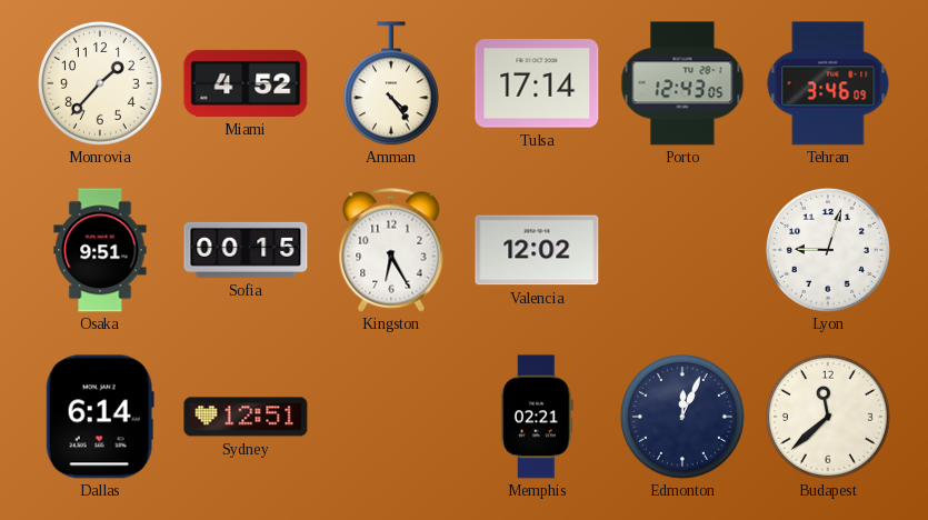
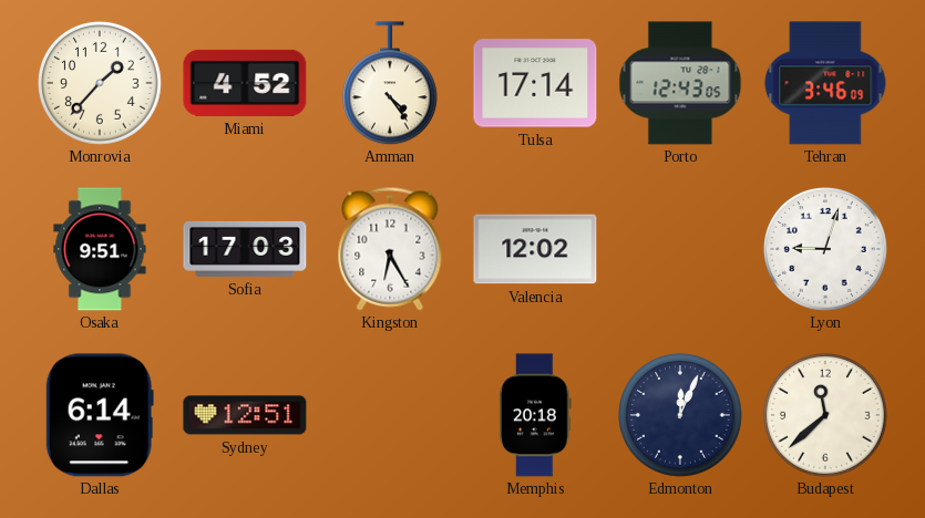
Sofia: 00:15 -> 17:03
Memphis: 02:21 -> 20:18
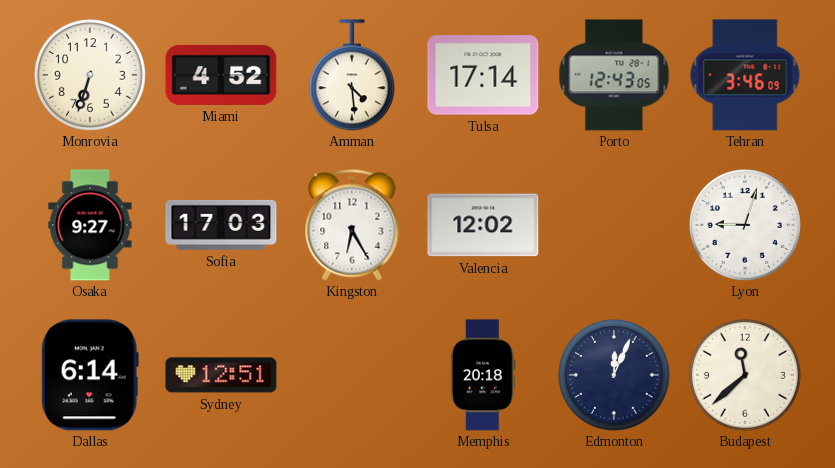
Monrovia: 1:37 -> 6:33
Amman: 4:24 -> 4:29
Osaka: 9:51 -> 9:27
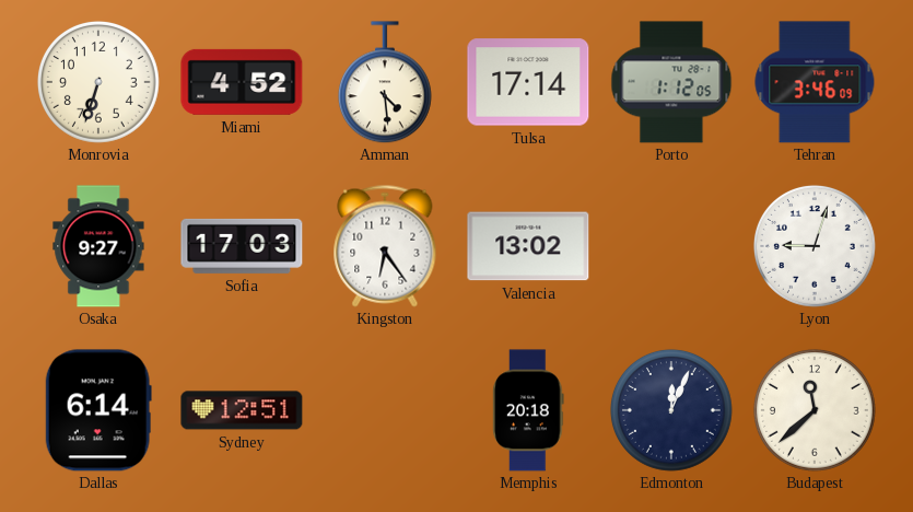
Porto: 12:43 -> 1:12
Kingston: 6:25 -> 6:24
Valencia: 12:02 -> 13:02
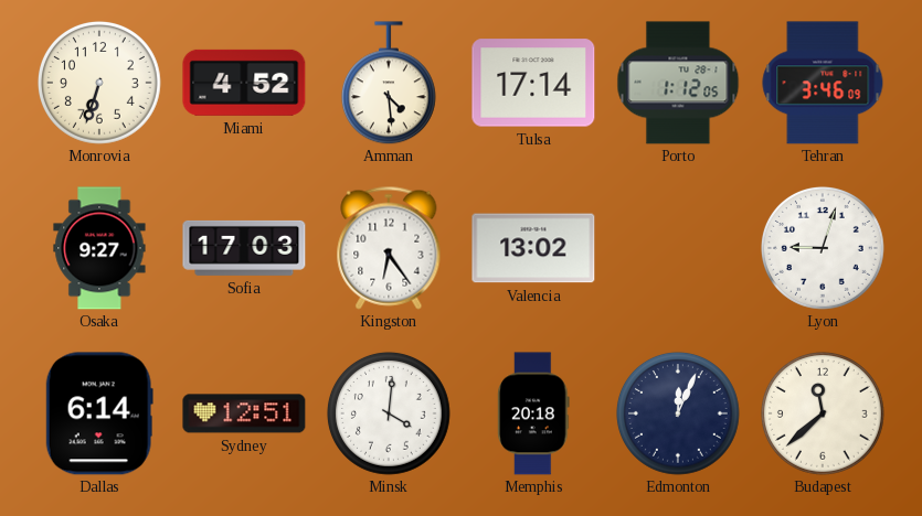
Minsk: none -> 4:01
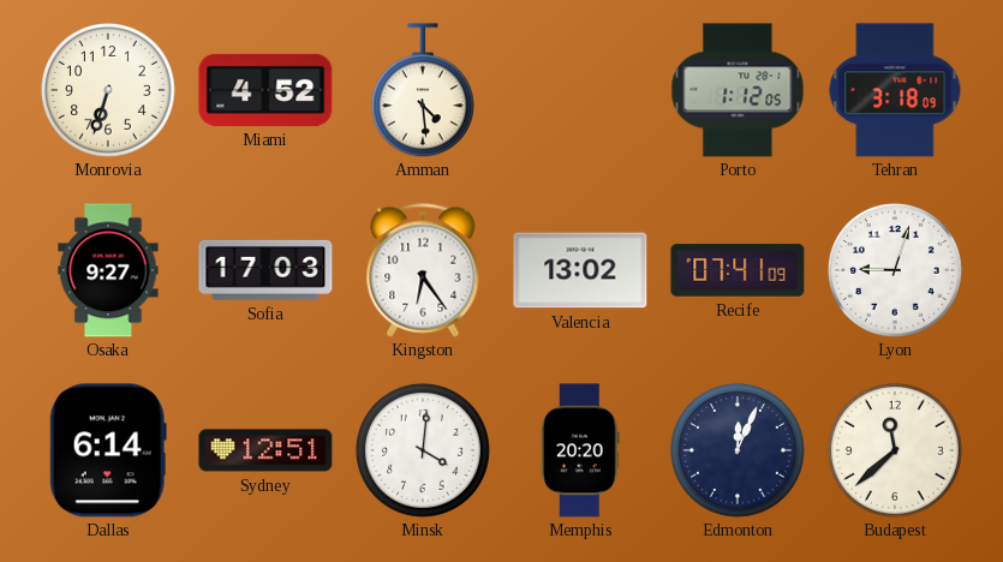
Tulsa: 17:14 -> none
Tehran: 3:46 -> 3:18
Recife: none -> 07:41
Memphis: 20:18 -> 20:20
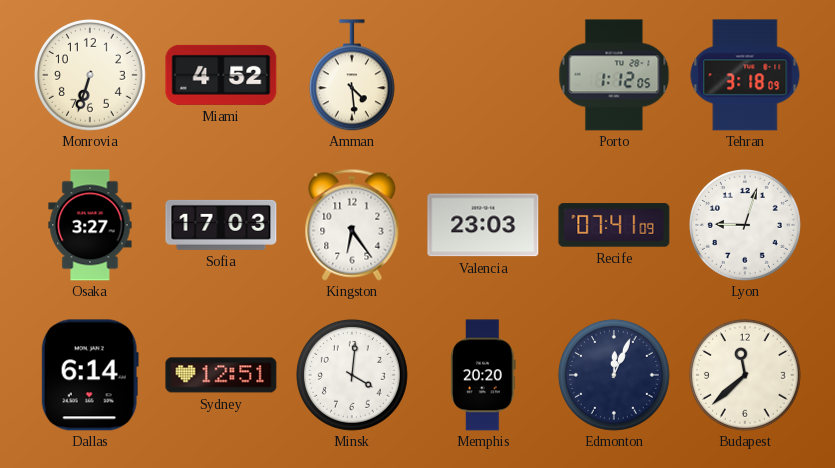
Osaka: 9:27 -> 3:27
Valencia: 13:02 -> 23:03
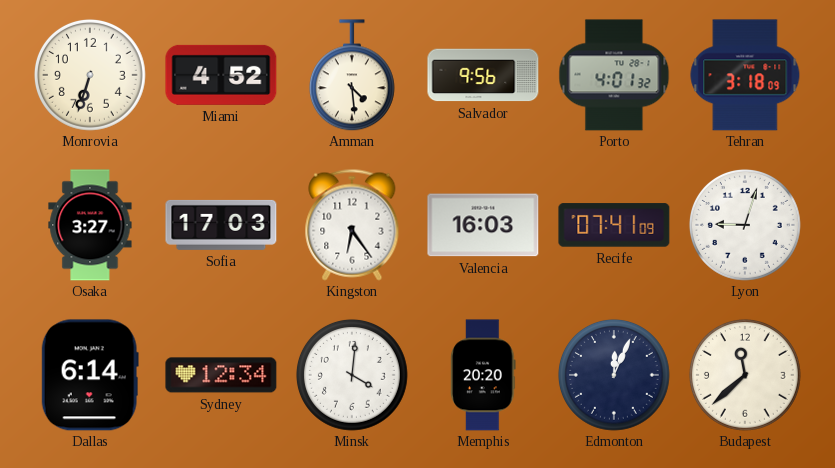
Salvador: none -> 9:56
Porto: 1:12 -> 4:01
Valencia: 23:03 -> 16:03
Sydney: 12:51 -> 12:34
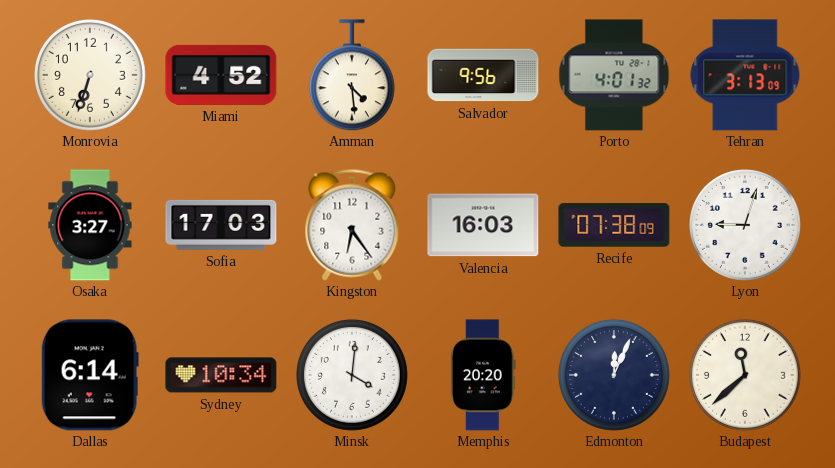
Tehran: 3:18 -> 3:13
Recife: 07:41 -> 07:38
Sydney: 12:34 -> 10:34
